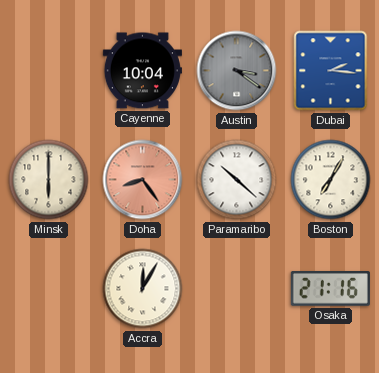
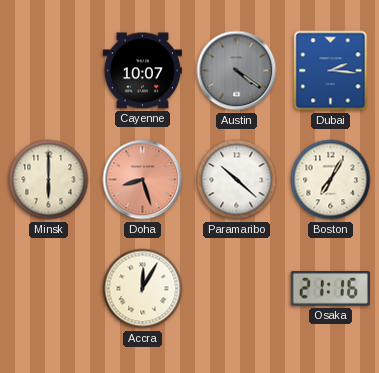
Cayenne: 10:04 -> 10:07
Austin: 3:21 -> 4:21
Doha: 8:24 -> 8:27
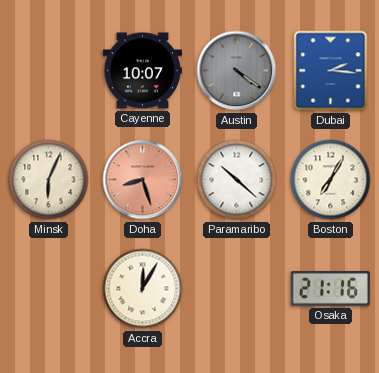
Minsk: 6:00 -> 6:04
